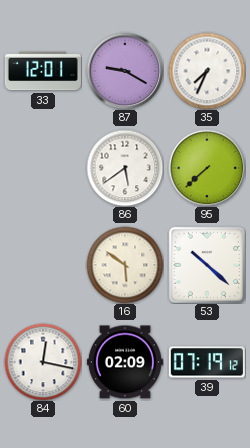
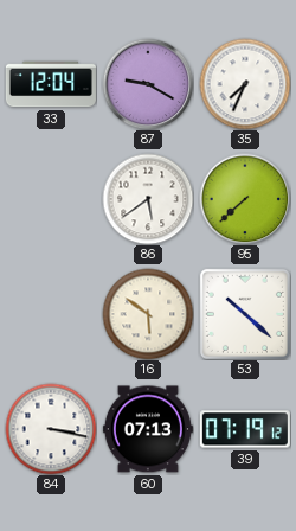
33: 12:01 -> 12:04
84: 12:17 -> 3:17
60: 02:09 -> 07:13
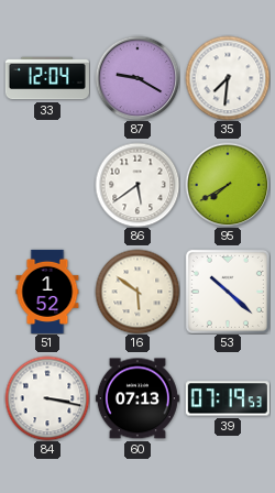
35: 7:34 -> 7:31
95: 7:38 -> 7:40
51: none -> 1:52
39: 07:19:12 -> 07:19:53
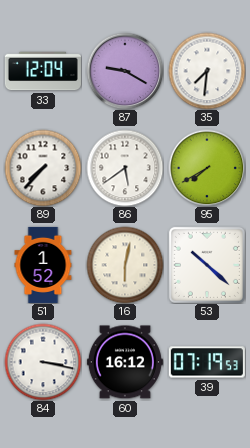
89: none -> 7:37
16: 5:51 -> 6:02
60: 07:13 -> 16:12
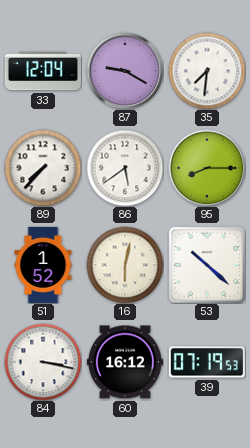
95: 7:40 -> 8:15
